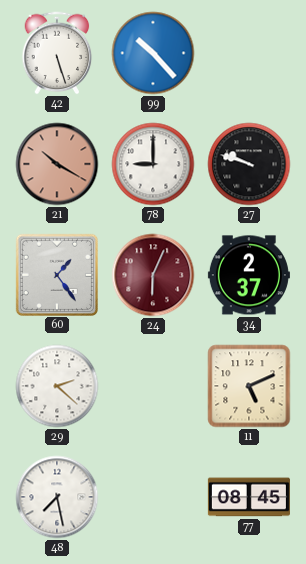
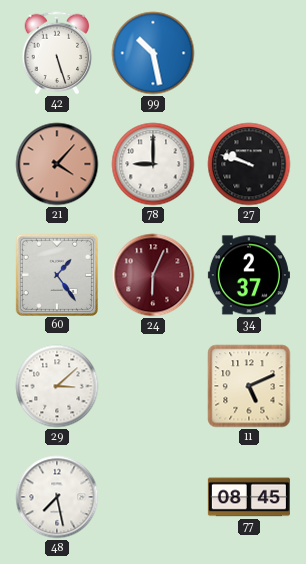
99: 10:23 -> 10:28
21: 10:20 -> 4:07
29: 2:22 -> 3:08
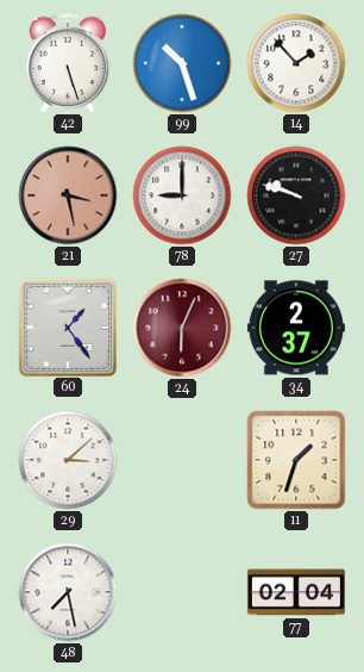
99: 10:28 -> 10:27
14: none -> 1:53
21: 4:07 -> 3:28
11: 5:11 -> 1:33
77: 08:45 -> 02:04
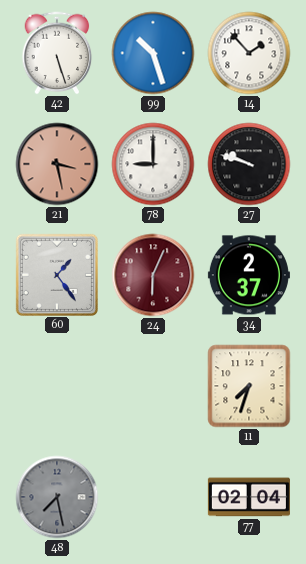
29: 3:08 -> none
11: 1:33 -> 7:33
48 dial: white -> grey
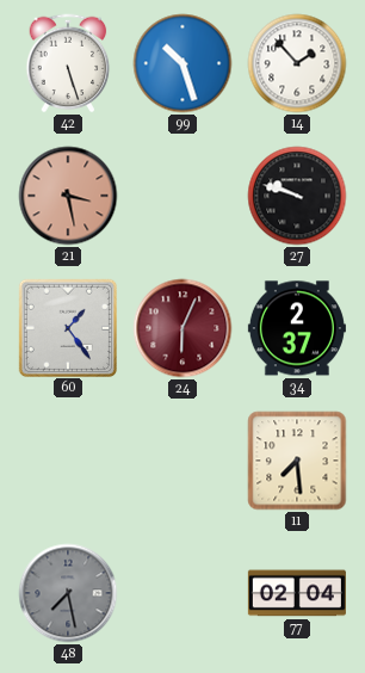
78: 9:00 -> none
11: 7:33 -> 7:29
